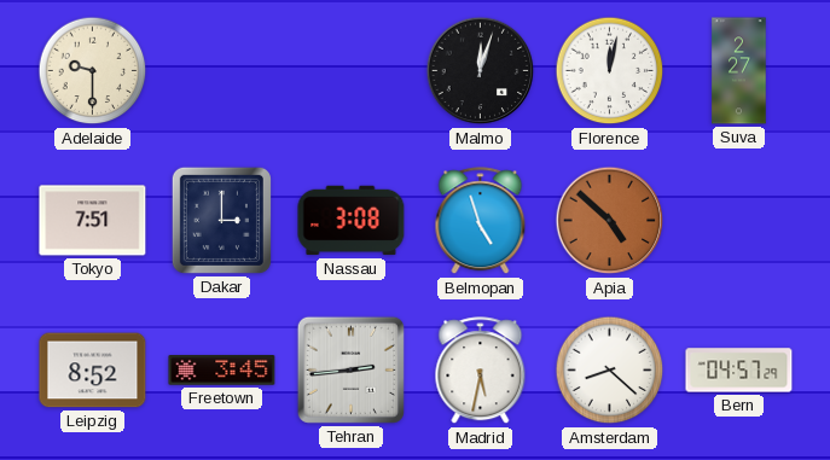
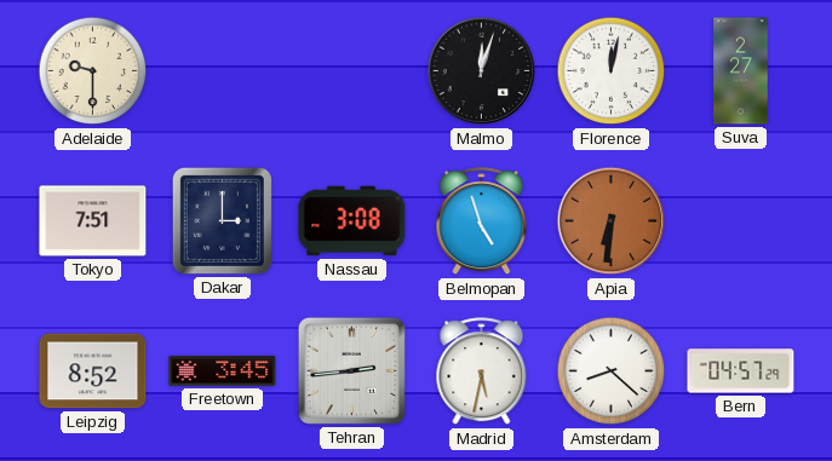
Apia: 4:52 -> 6:31
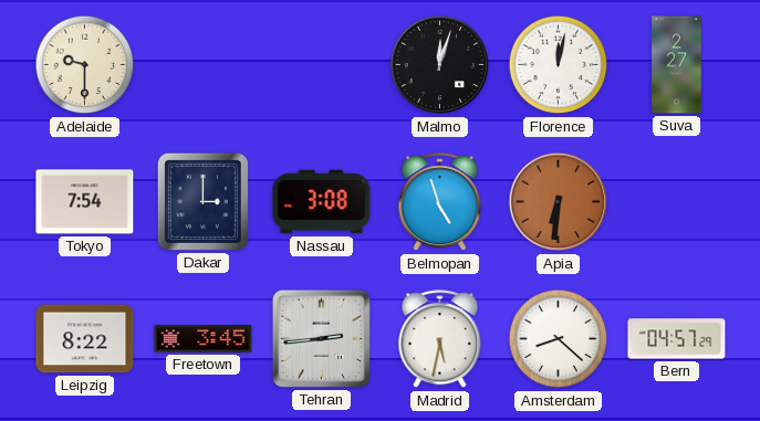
Tokyo: 7:51 -> 7:54
Leipzig: 8:52 -> 8:22
